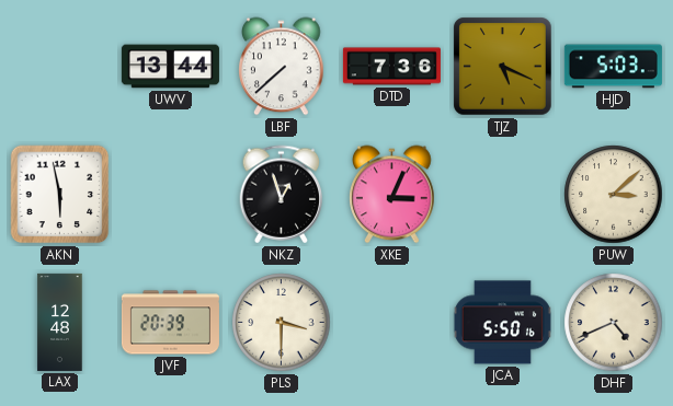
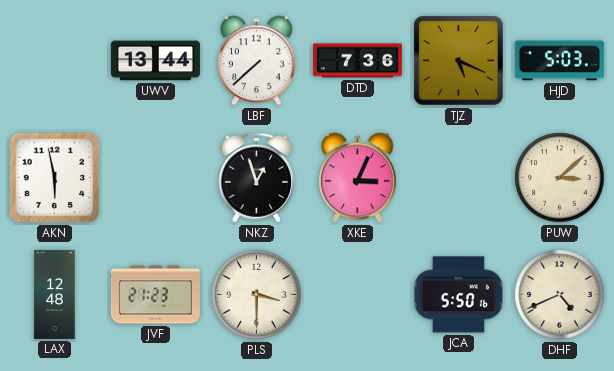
JVF: 20:39 -> 21:23
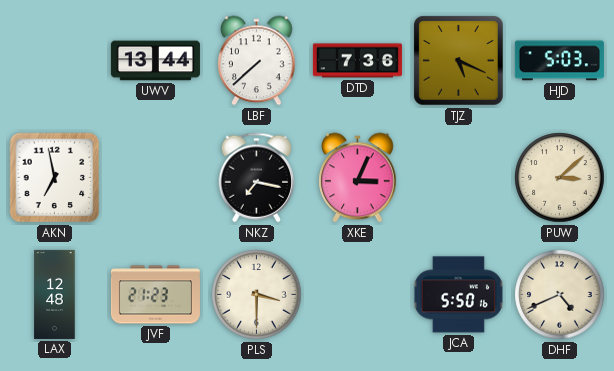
AKN: 5:58 -> 6:58
NKZ: 12:57 -> 7:17
